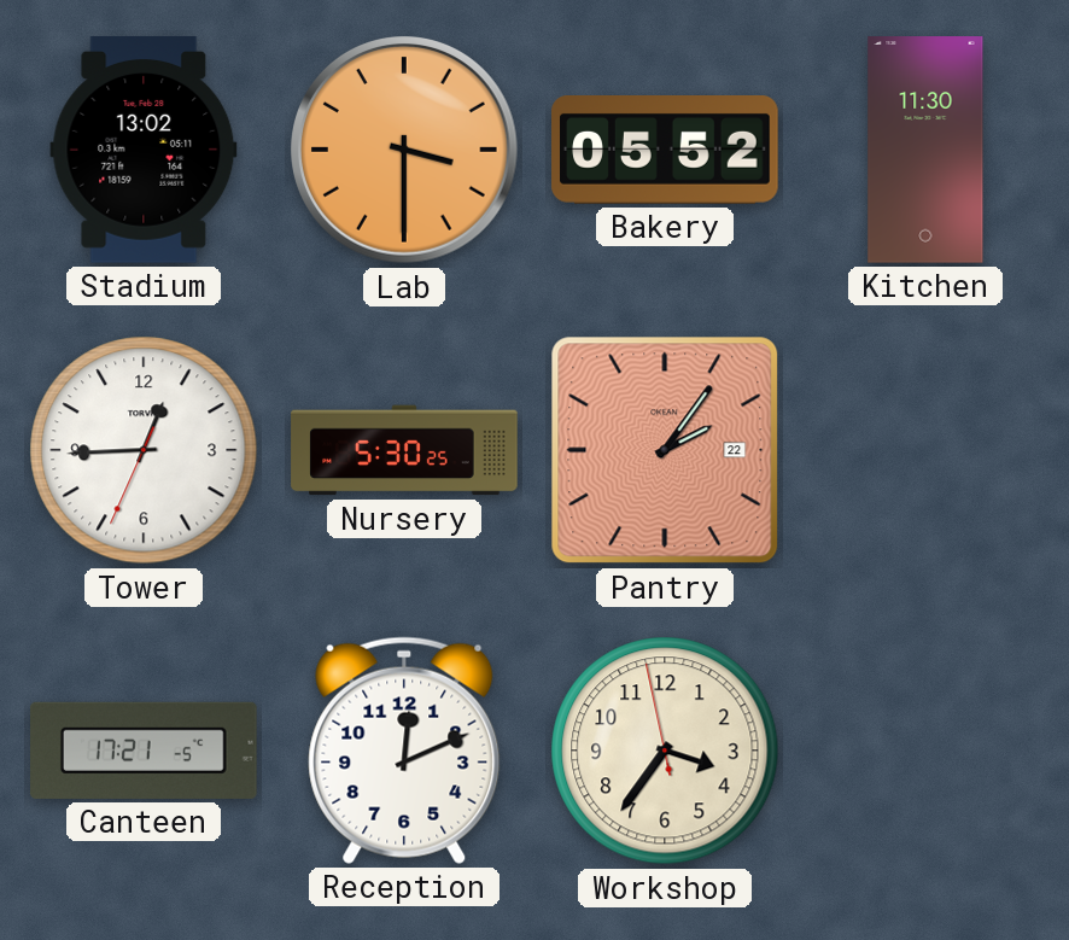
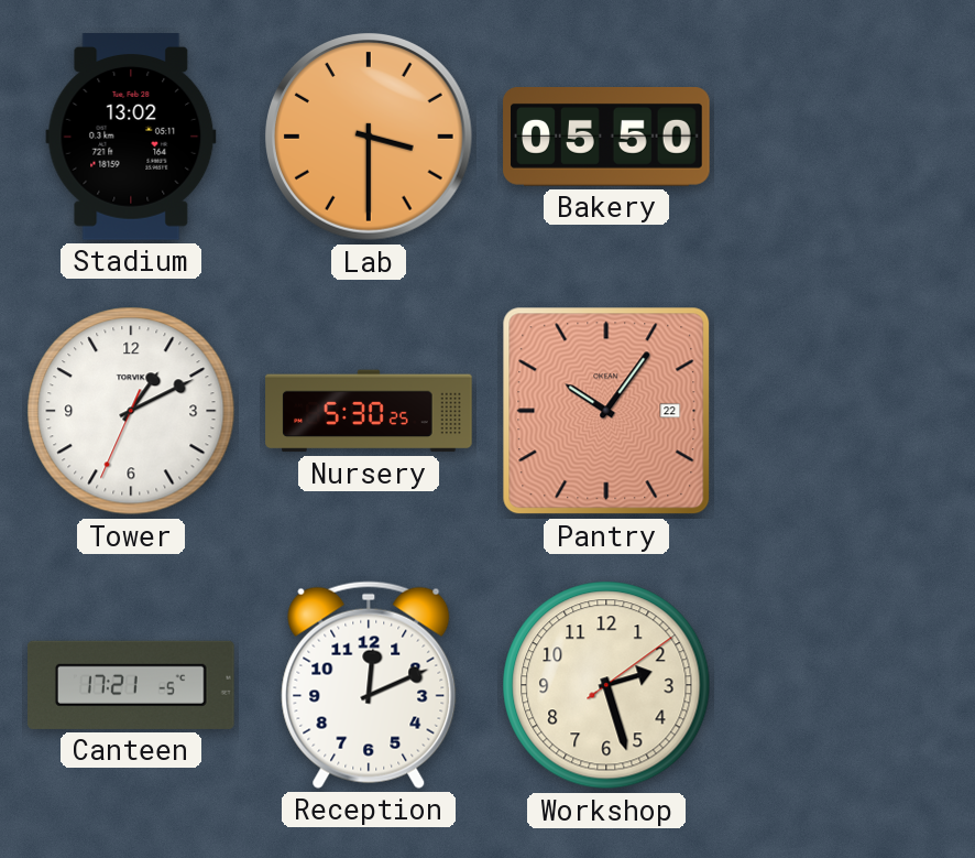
Bakery: 05:52 -> 05:50
Kitchen: 11:30 -> none
Tower: 12:44 -> 1:10
Pantry: 2:06 -> 10:06
Workshop: 3:35 -> 2:27
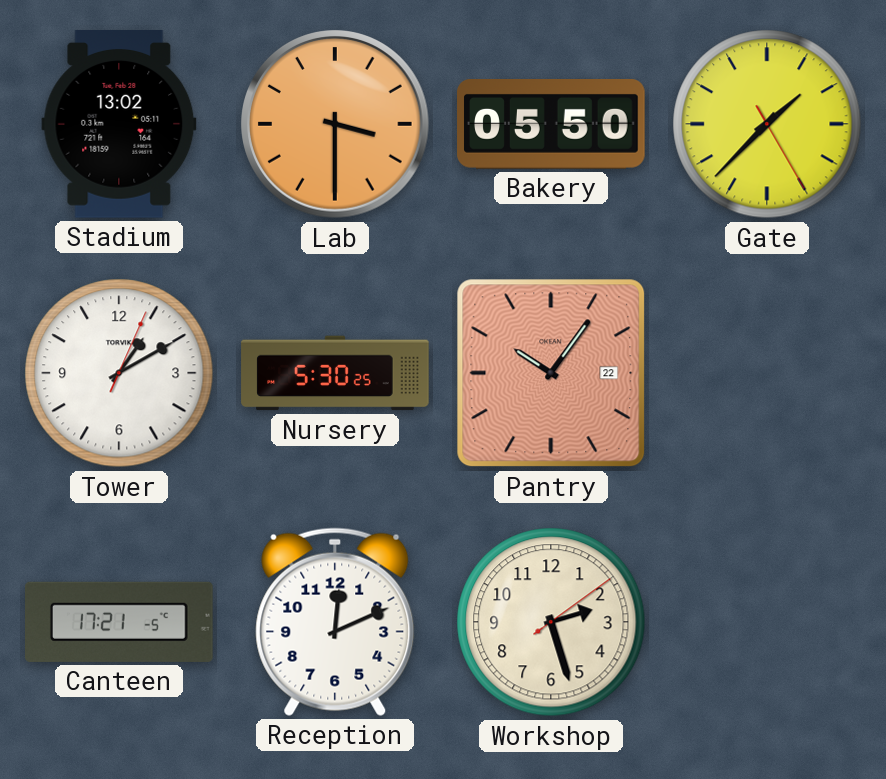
Gate: none -> 1:37
Tower: 1:10:34 -> 1:10:04
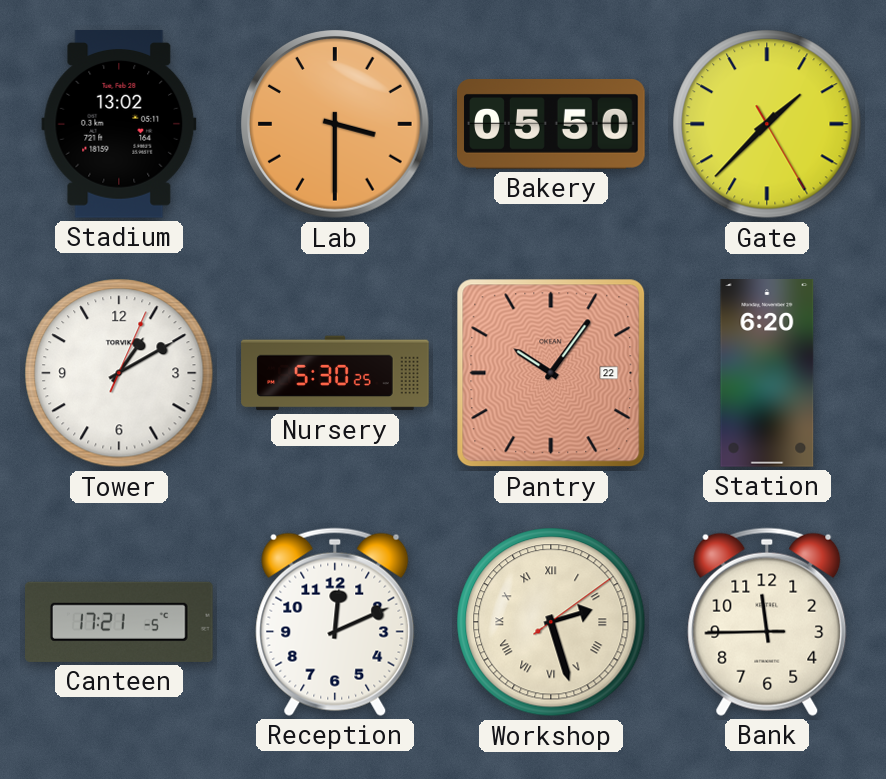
Station: none -> 6:20
Workshop numerals: Arabic -> Roman
Bank: none -> 11:44
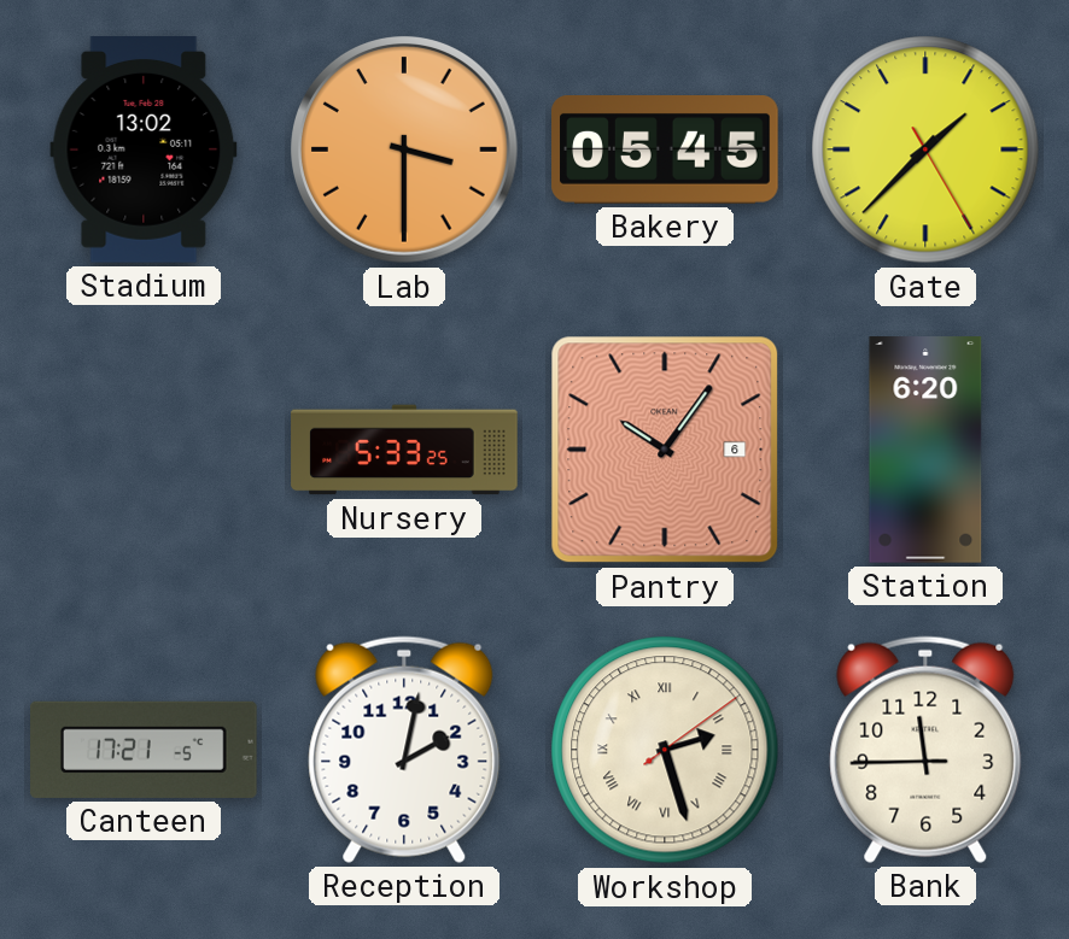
Bakery: 05:50 -> 05:45
Tower: 1:10 -> none
Nursery: 5:30 -> 5:33
Pantry date: 22 -> 6
Reception: 12:11 -> 2:02
